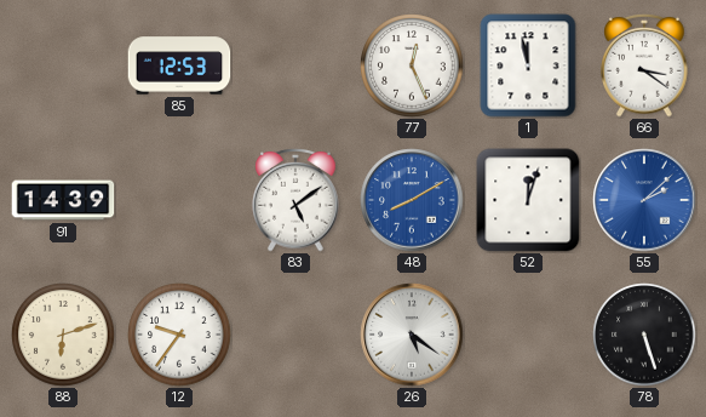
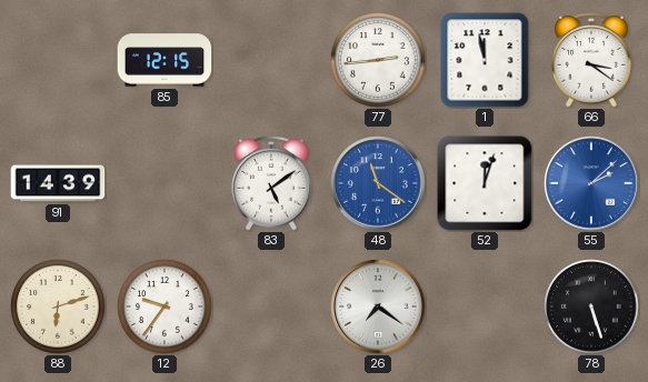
85: 12:53 -> 12:15
77: 12:26 -> 2:44
48: 8:10 -> 11:21
26: 5:21 -> 7:21
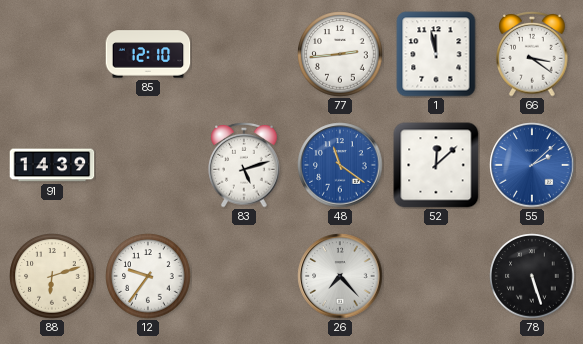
85: 12:15 -> 12:10
83: 5:09 -> 5:12
52: 12:03 -> 12:08
26: 7:21 -> 7:23
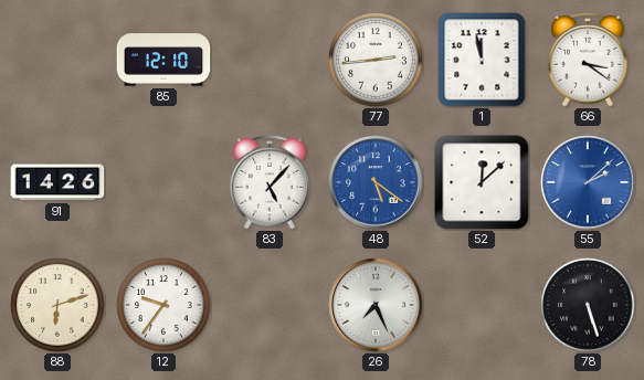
91: 14:39 -> 14:26
83: 5:12 -> 5:07
48: 11:21 -> 5:21
26: 7:23 -> 7:26
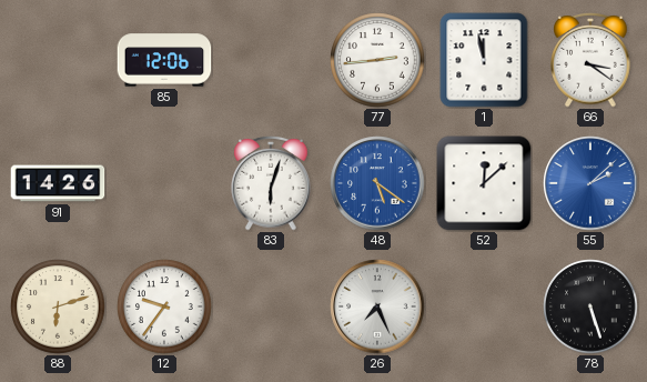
85: 12:10 -> 12:06
83: 5:07 -> 6:03
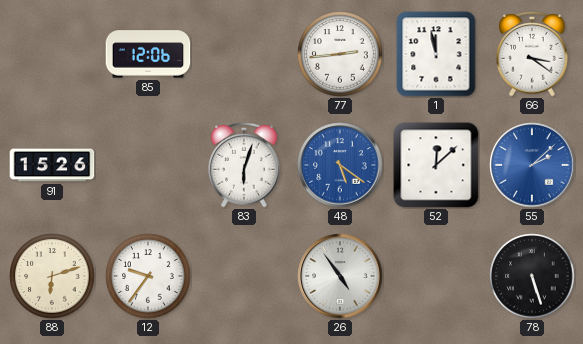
91: 14:26 -> 15:26
26: 7:26 -> 4:54
